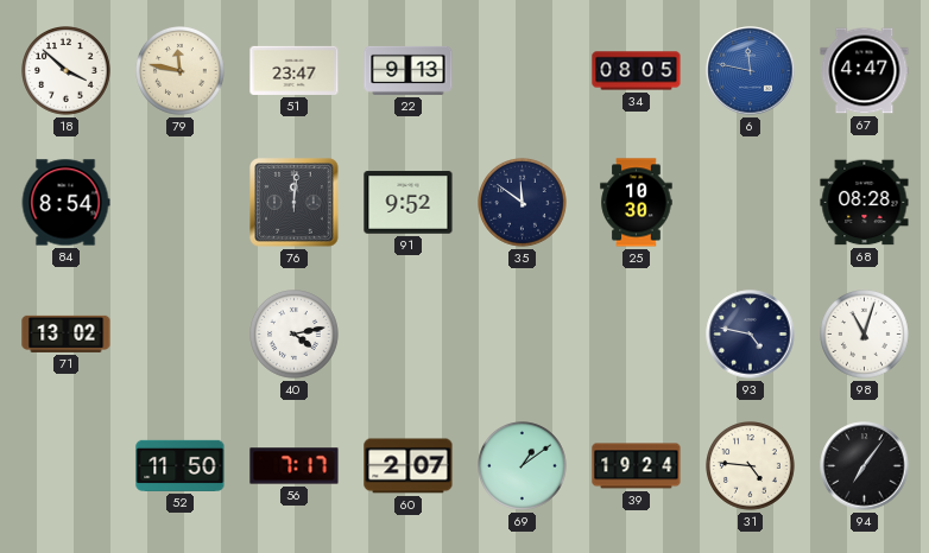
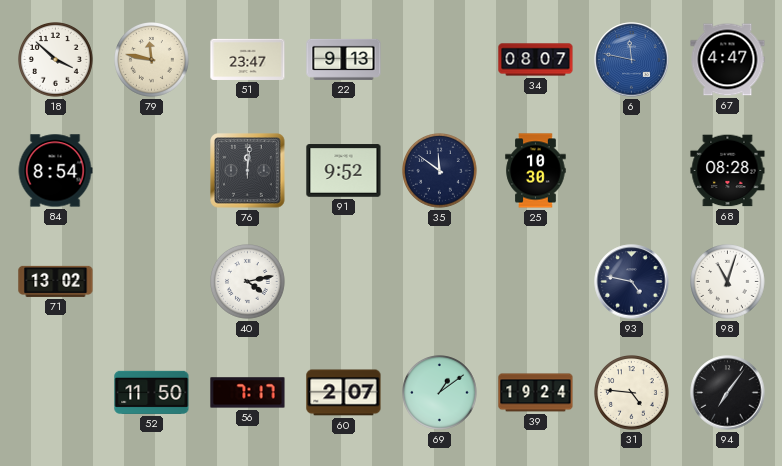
34: 08:05 -> 08:07
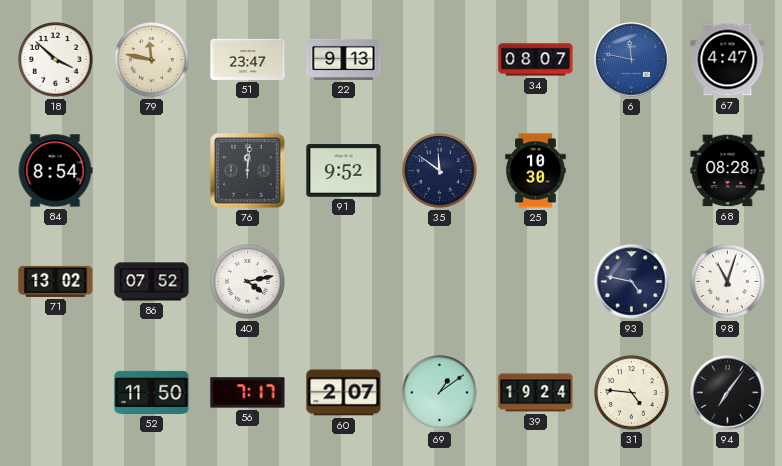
86: none -> 07:52
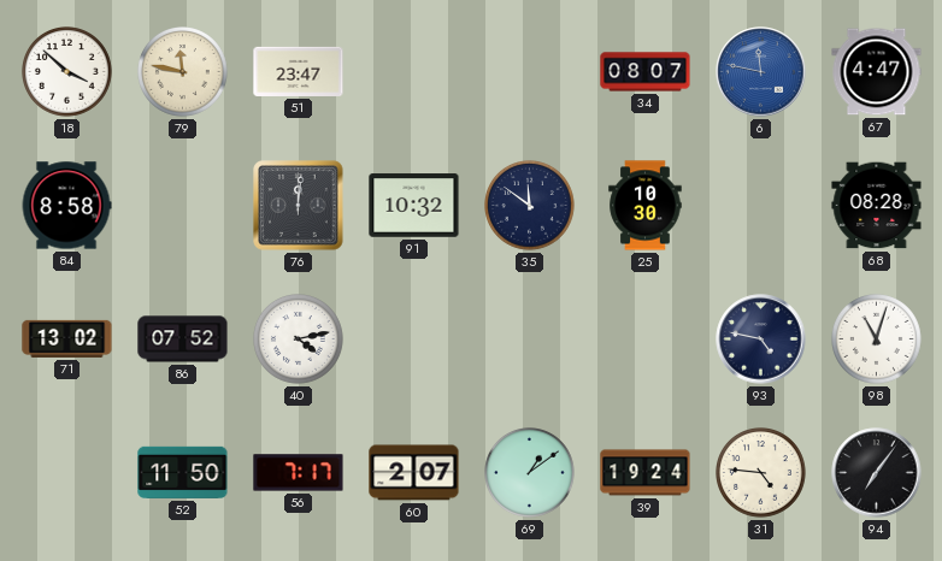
22: 9:13 -> none
84: 8:54 -> 8:58
91: 9:52 -> 10:32
